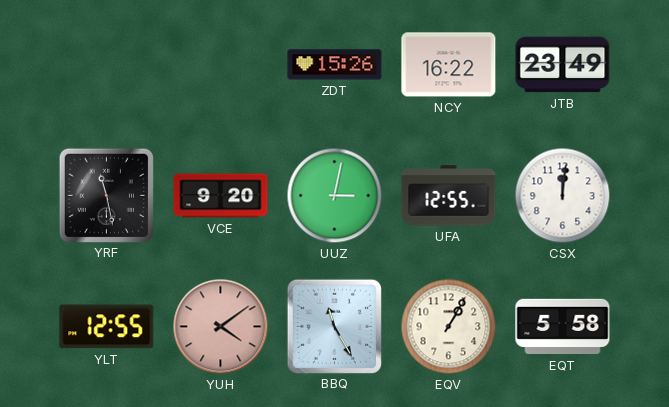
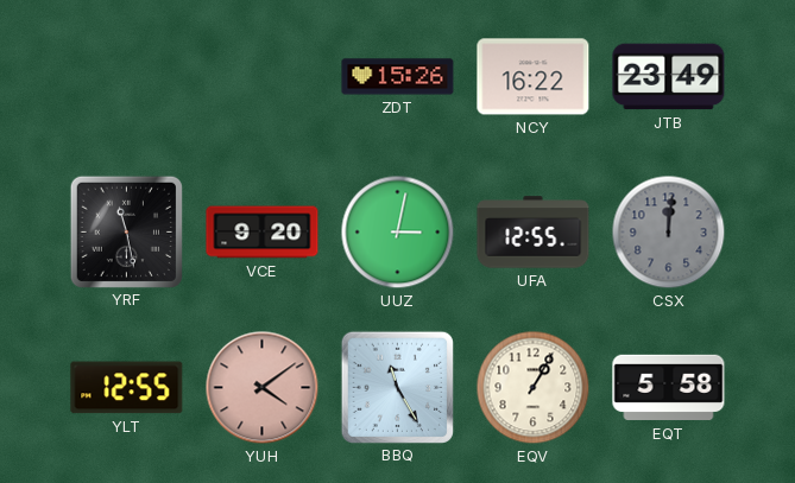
CSX dial: white -> grey
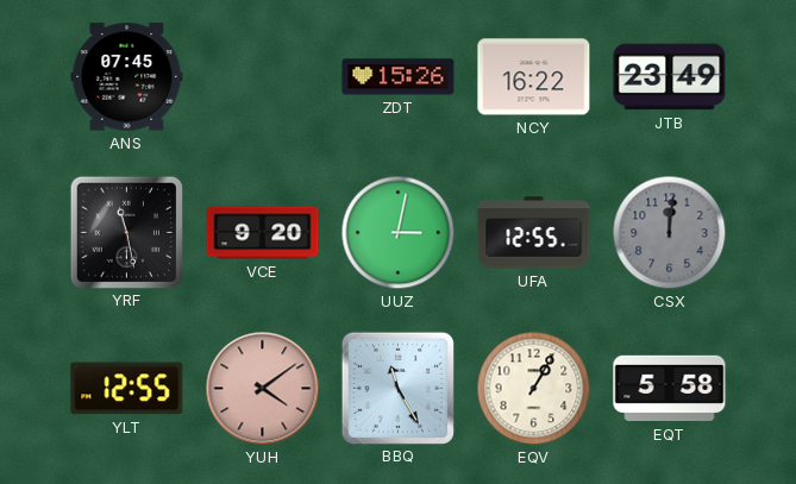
ANS: none -> 07:45
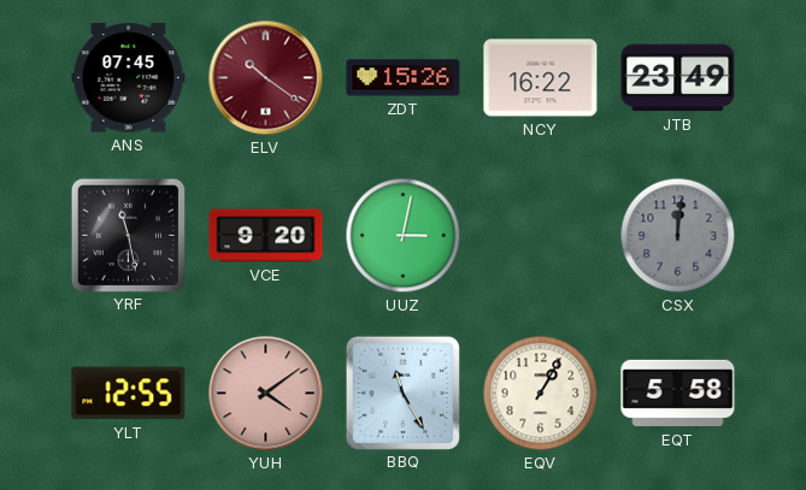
ELV: none -> 10:21
UFA: 12:55 -> none
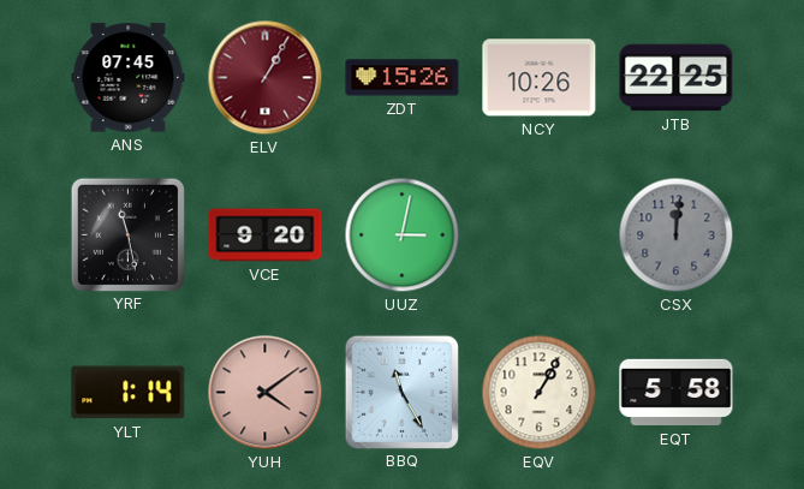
ELV: 10:21 -> 1:05
NCY: 16:22 -> 10:26
JTB: 23:49 -> 22:25
YLT: 12:55 -> 1:14
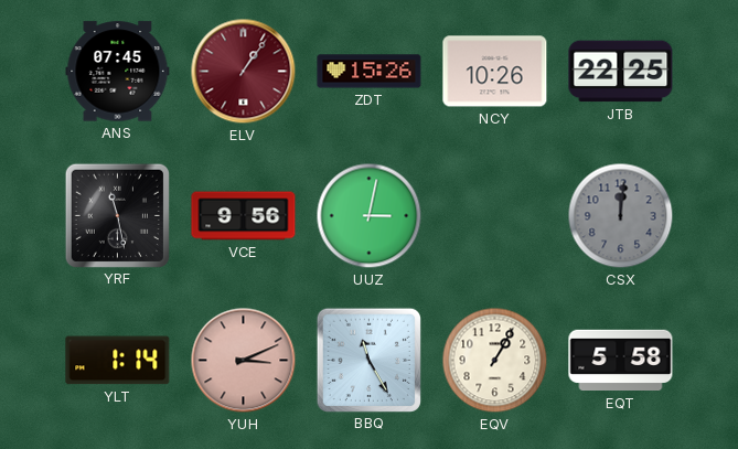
ELV: 1:05 -> 1:06
VCE: 9:20 -> 9:56
YUH: 4:09 -> 3:11
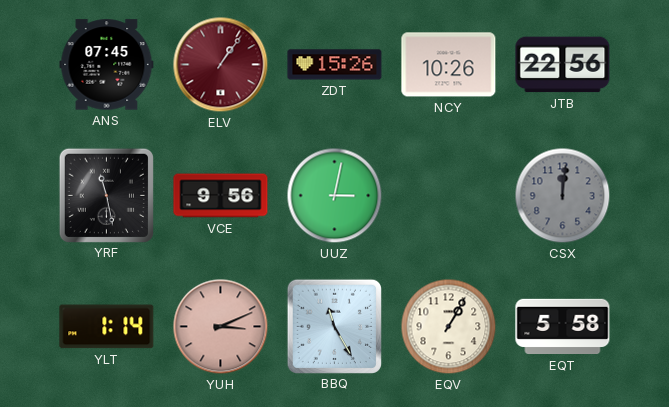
JTB: 22:25 -> 22:56
